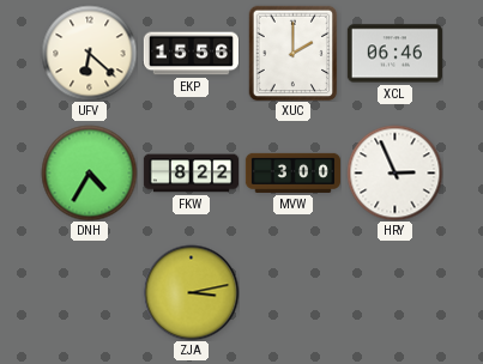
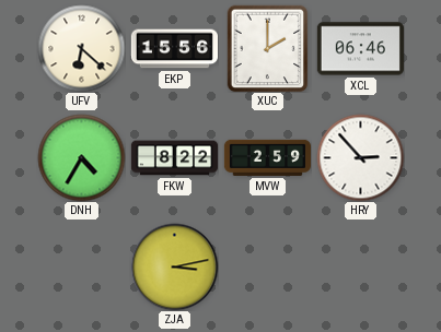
MVW: 3:00 -> 2:59
HRY: 2:56 -> 2:53
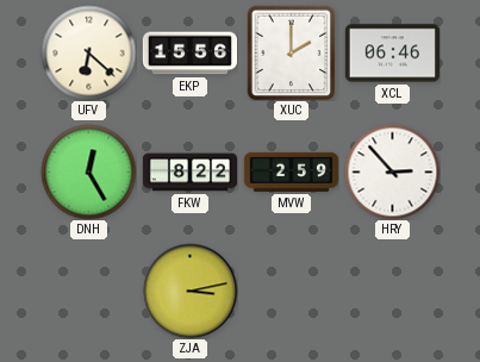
DNH: 4:35 -> 12:25
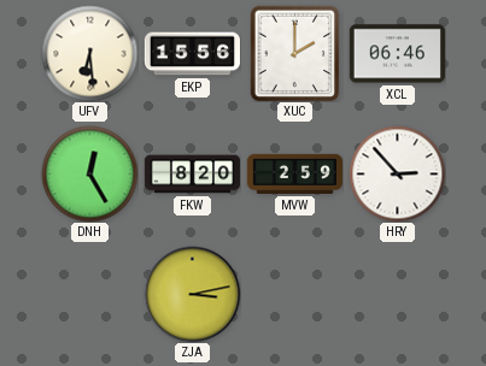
UFV: 6:22 -> 6:29
FKW: 8:22 -> 8:20
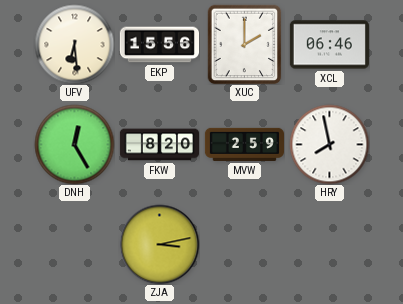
HRY: 2:53 -> 7:58
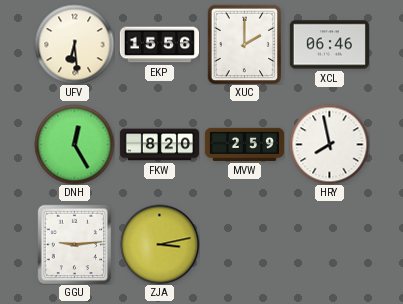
GGU: none -> 9:14
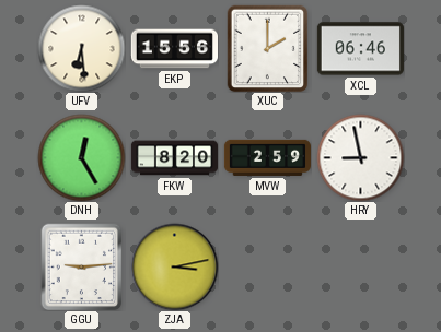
HRY: 7:58 -> 8:58
